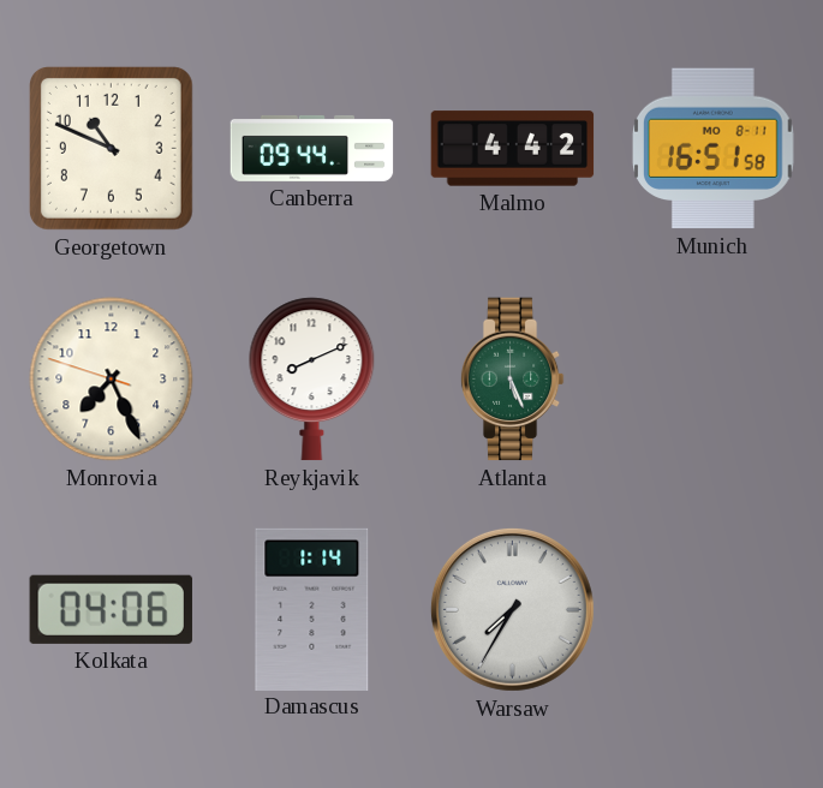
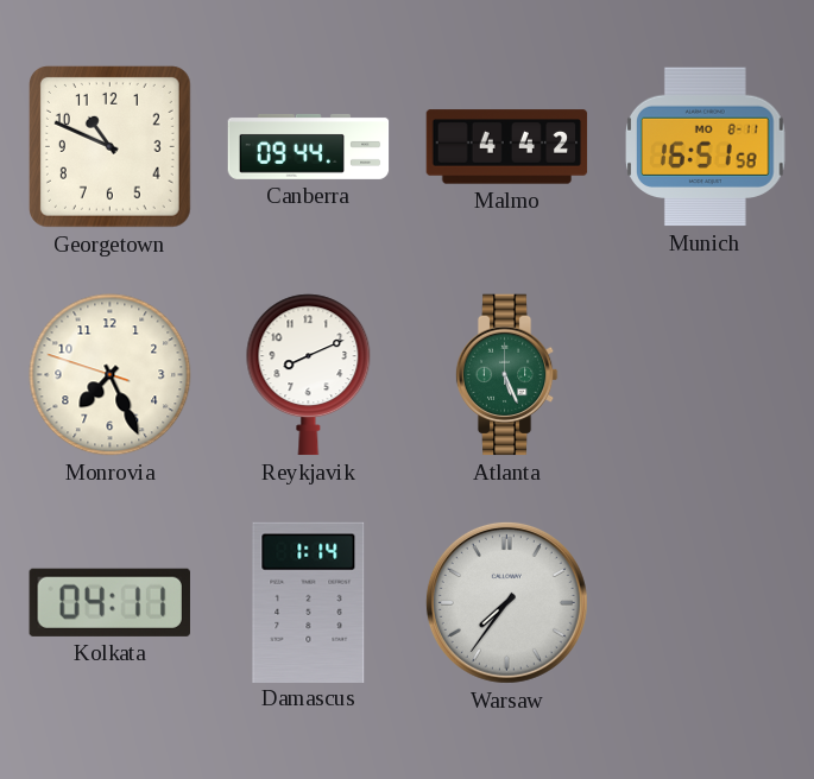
Kolkata: 04:06 -> 04:11
Warsaw: 7:35 -> 7:36
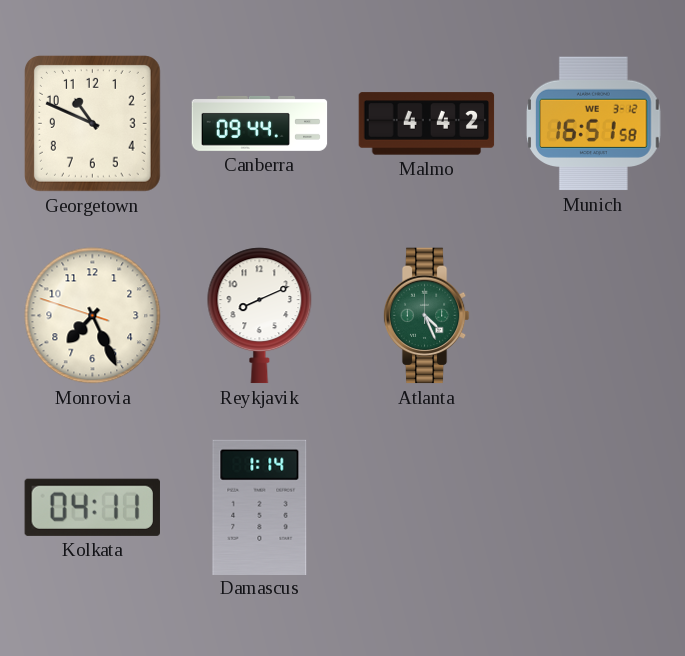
Munich date: MO 8-11 -> WE 3-12
Atlanta: 5:26 -> 4:26
Warsaw: 7:36 -> none
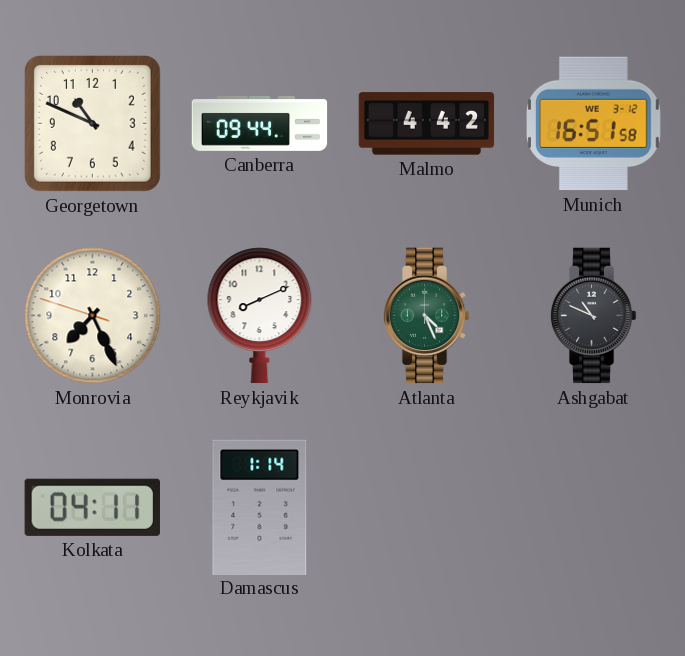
Ashgabat: none -> 10:49
